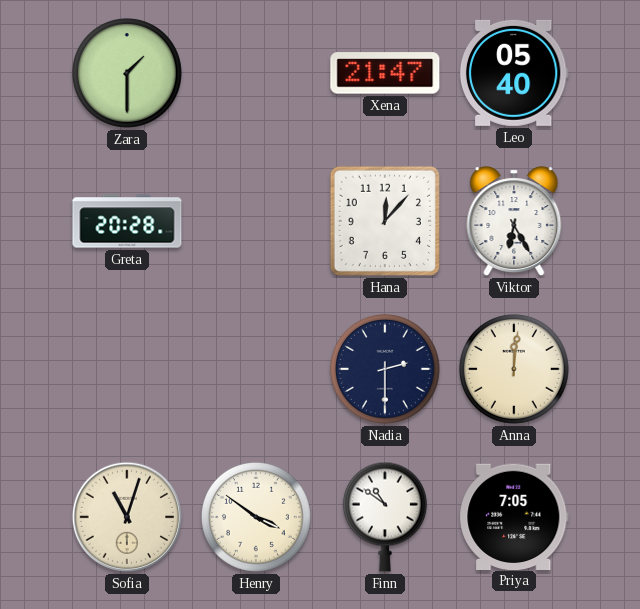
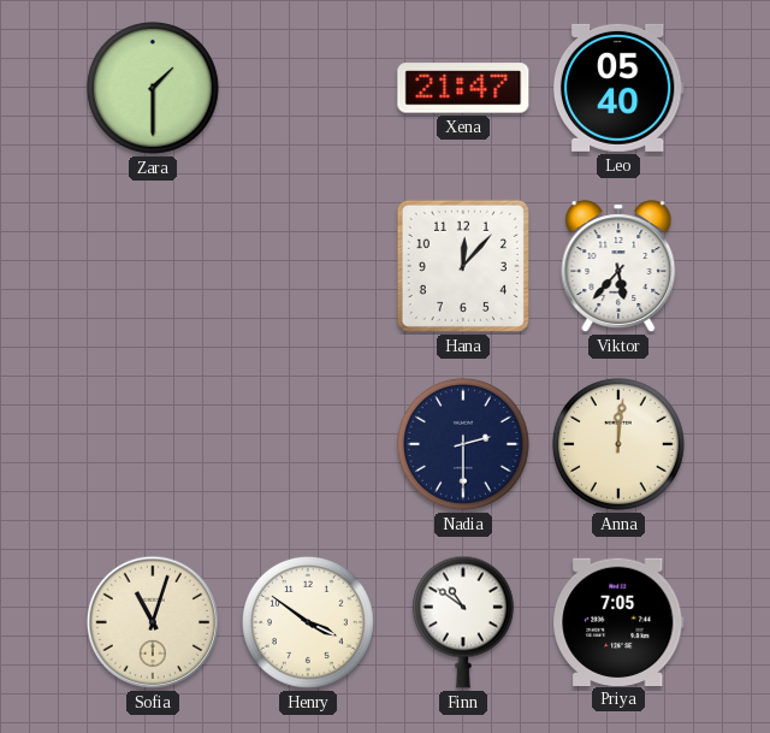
Greta: 20:28 -> none
Viktor: 6:25 -> 5:37
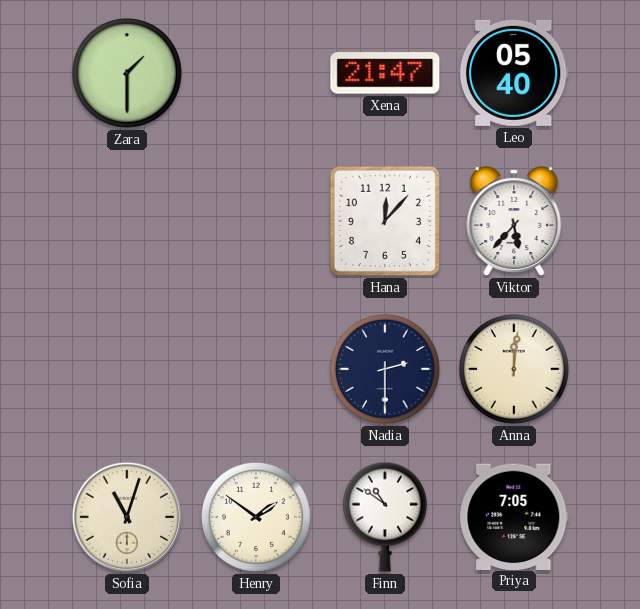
Henry: 3:51 -> 1:51
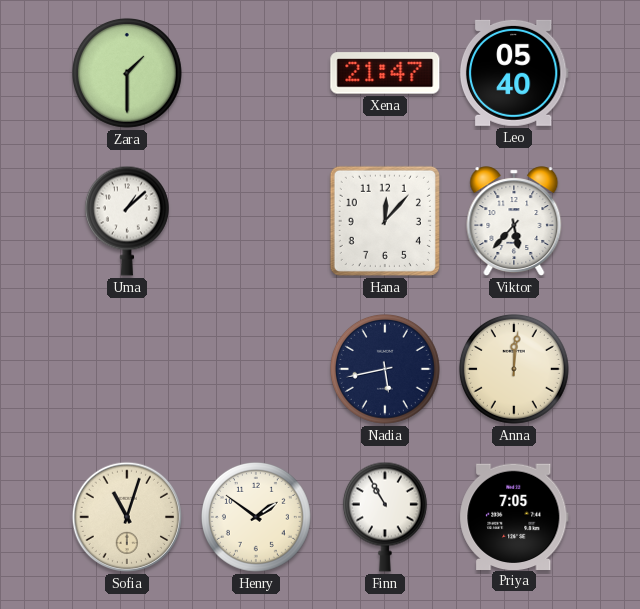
Uma: none -> 1:08
Nadia: 2:30 -> 5:43
Finn: 10:51 -> 10:55
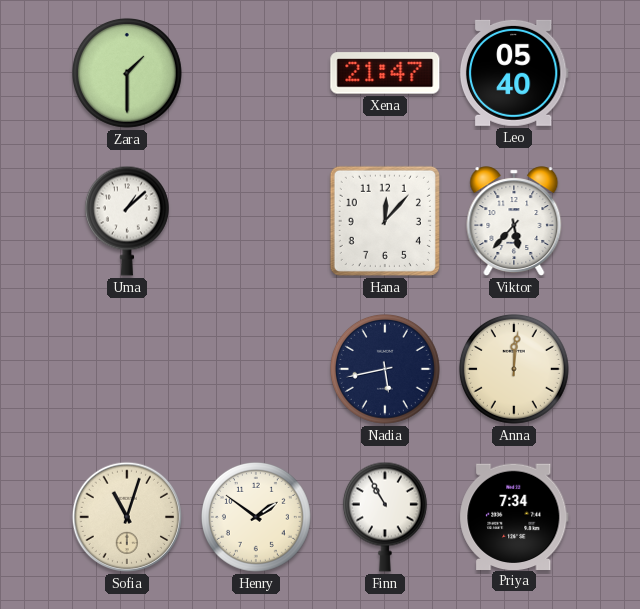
Priya: 7:05 -> 7:34
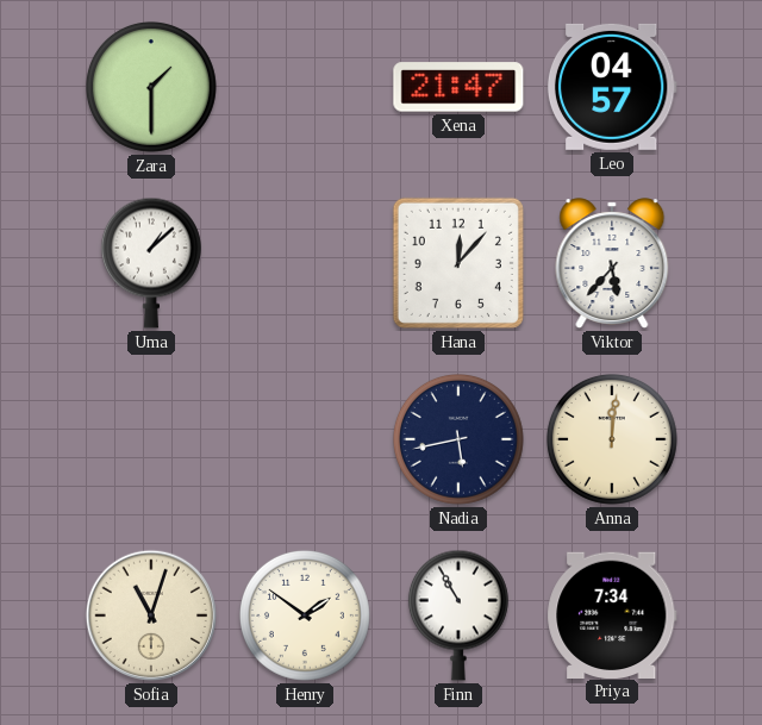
Leo: 05:40 -> 04:57
